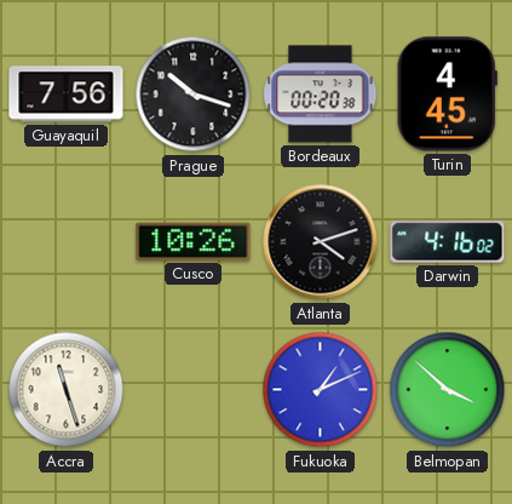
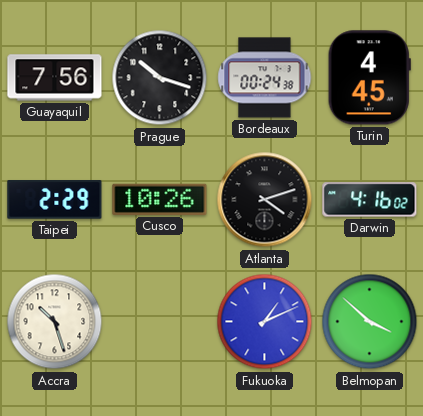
Bordeaux: 00:20 -> 00:24
Taipei: none -> 2:29
Accra: 11:27 -> 10:27
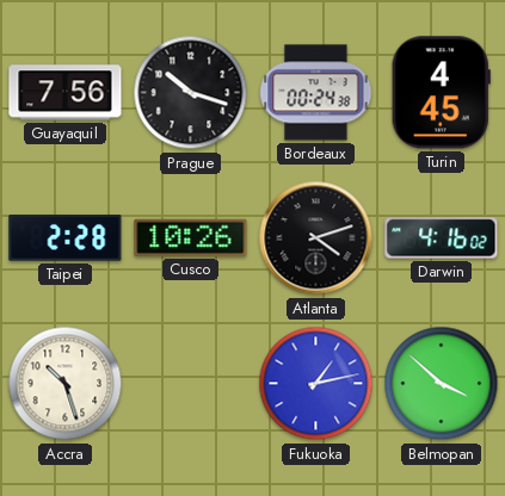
Taipei: 2:29 -> 2:28
Fukuoka: 1:11 -> 1:13
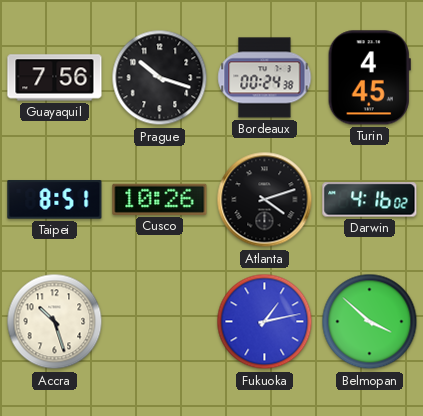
Taipei: 2:28 -> 8:51
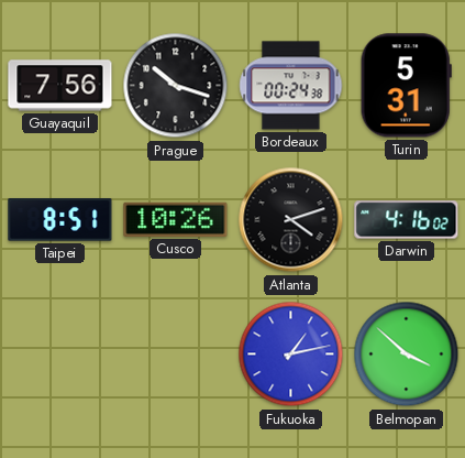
Turin: 4:45 -> 5:31
Accra: 10:27 -> none
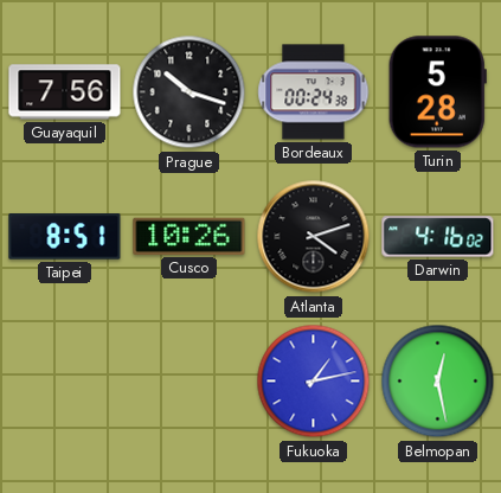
Turin: 5:31 -> 5:28
Belmopan: 3:52 -> 12:28
